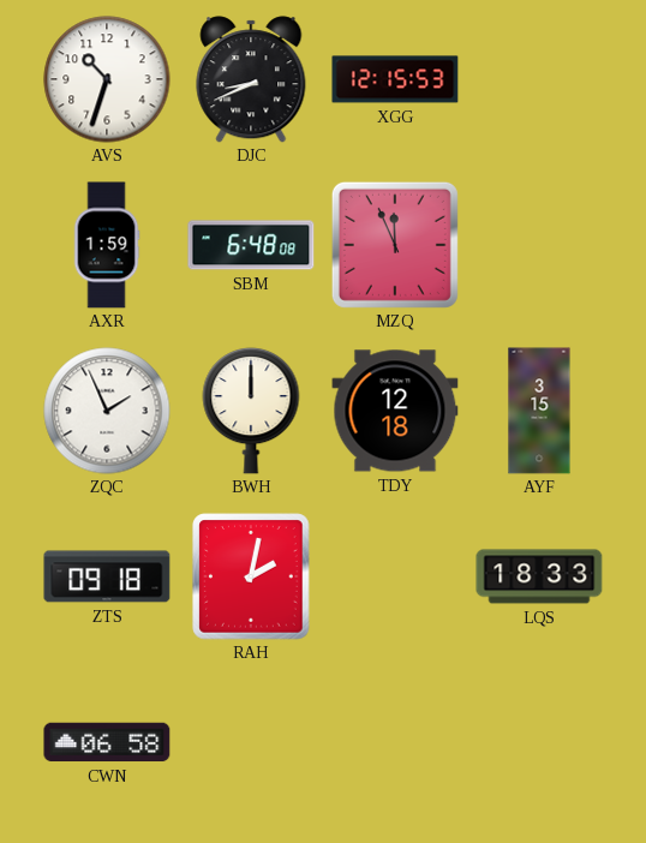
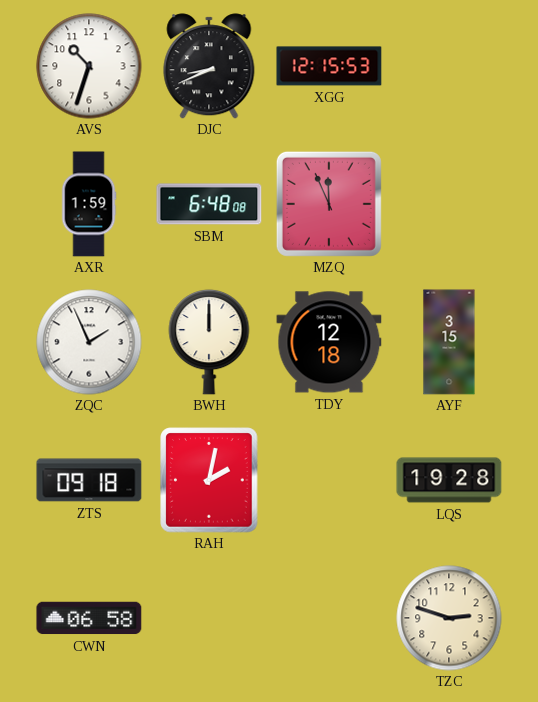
LQS: 18:33 -> 19:28
TZC: none -> 2:48
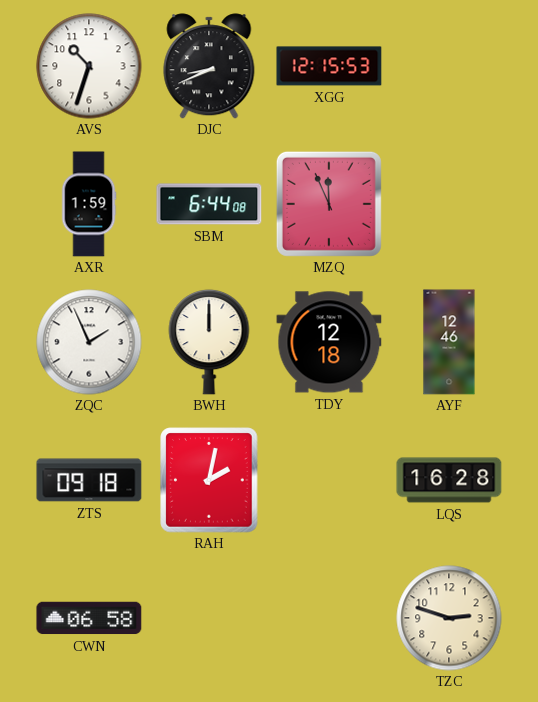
SBM: 6:48 -> 6:44
AYF: 3:15 -> 12:46
LQS: 19:28 -> 16:28
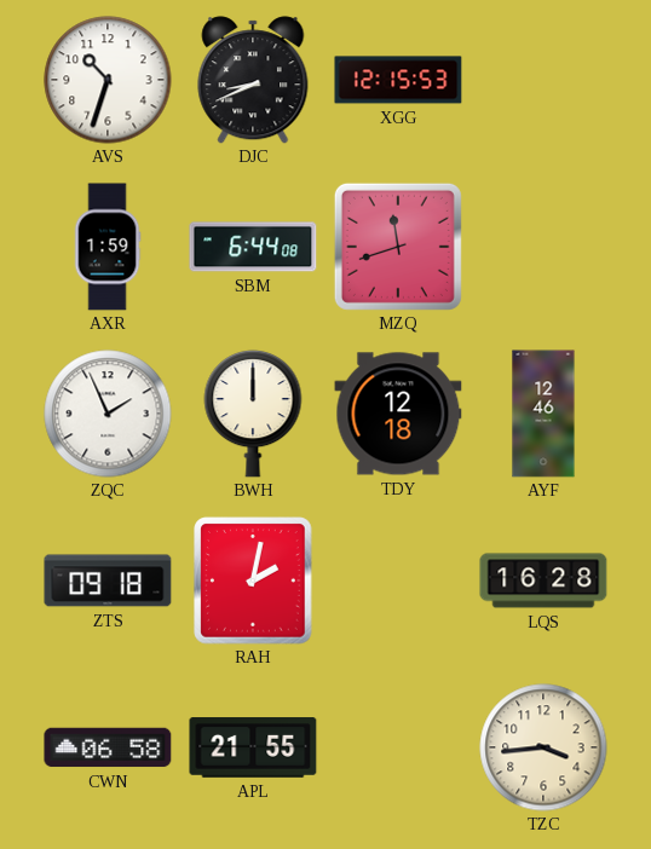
MZQ: 11:56 -> 11:42
APL: none -> 21:55
TZC: 2:48 -> 3:44
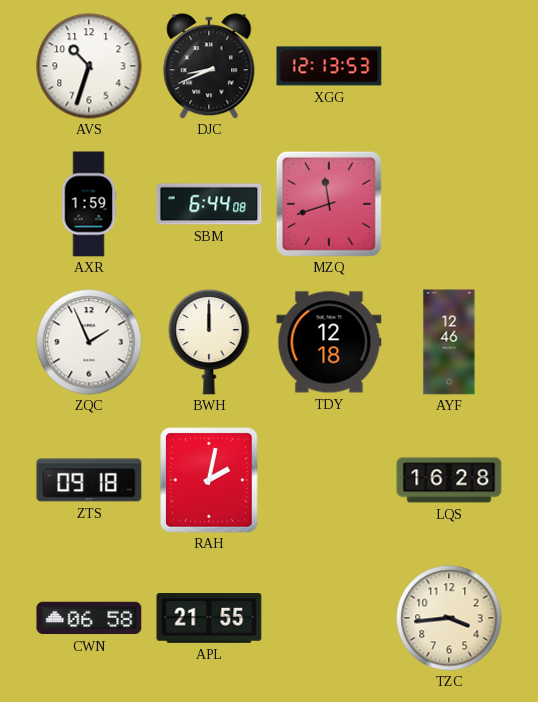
XGG: 12:15 -> 12:13
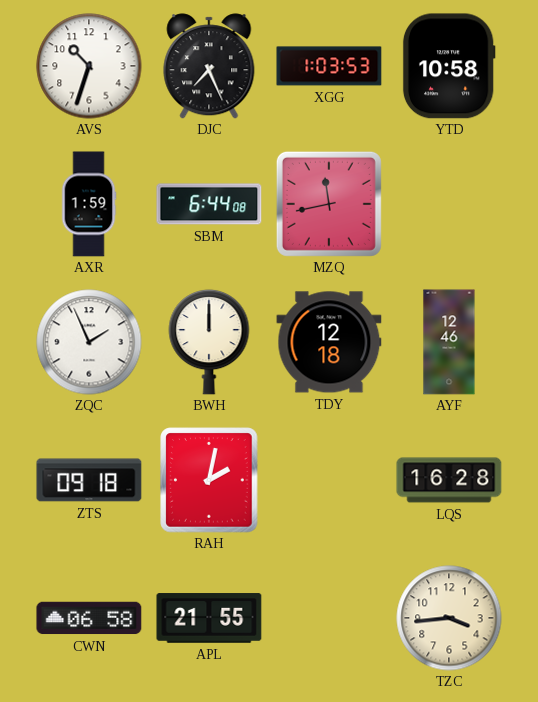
DJC: 8:41 -> 7:26
XGG: 12:13 -> 1:03
YTD: none -> 10:58
MZQ: 11:42 -> 11:43
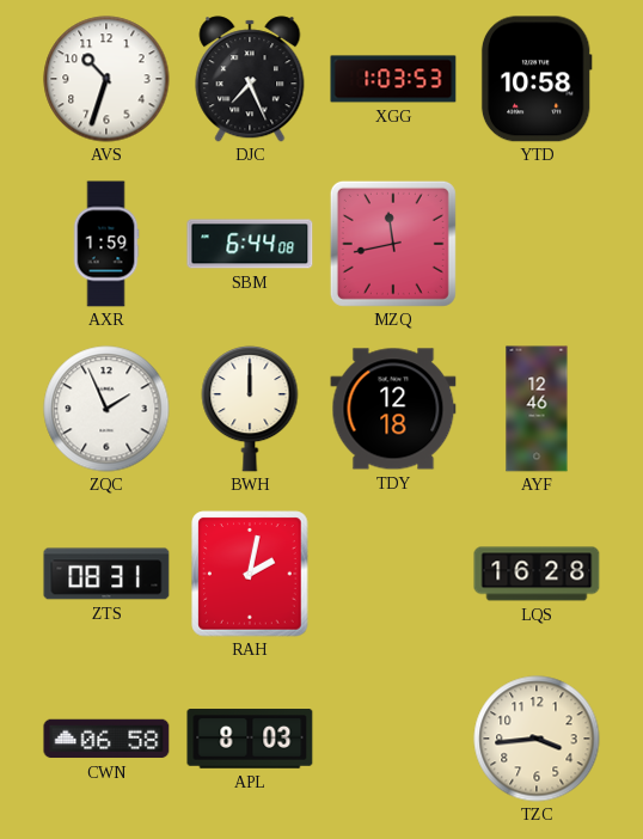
ZTS: 09:18 -> 08:31
APL: 21:55 -> 8:03
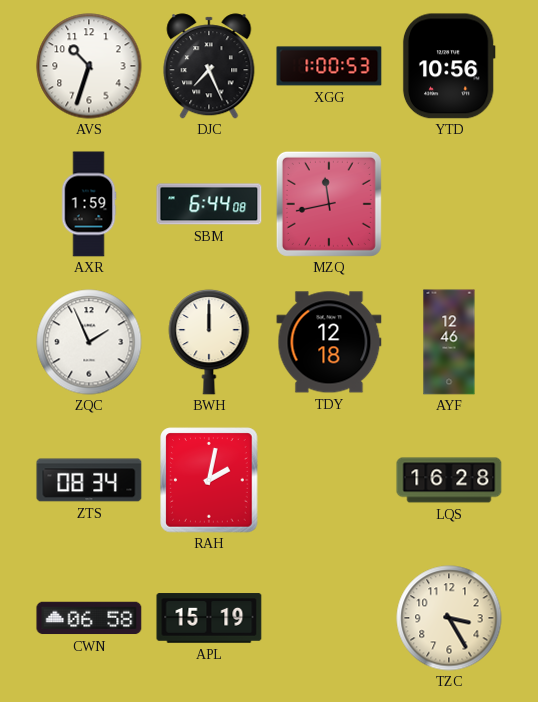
XGG: 1:03 -> 1:00
YTD: 10:58 -> 10:56
ZTS: 08:31 -> 08:34
APL: 8:03 -> 15:19
TZC: 3:44 -> 3:25
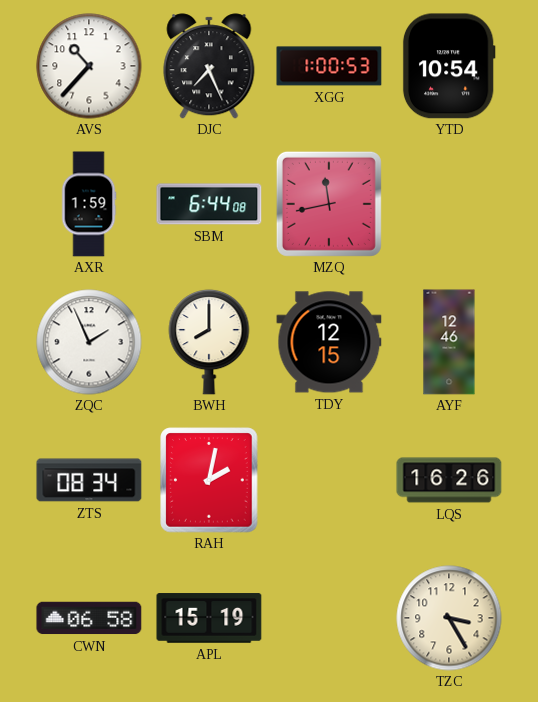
AVS: 10:33 -> 10:37
YTD: 10:56 -> 10:54
BWH: 12:00 -> 8:00
TDY: 12:18 -> 12:15
LQS: 16:28 -> 16:26
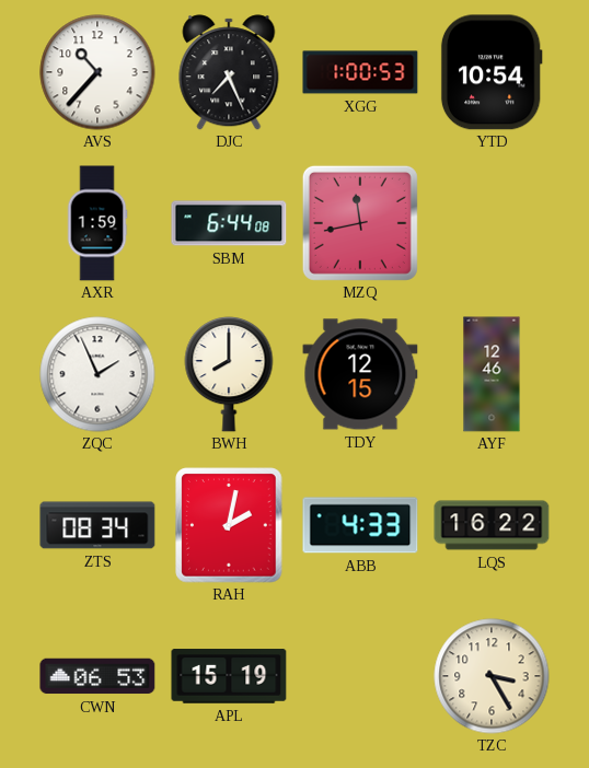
ABB: none -> 4:33
LQS: 16:26 -> 16:22
CWN: 06:58 -> 06:53
